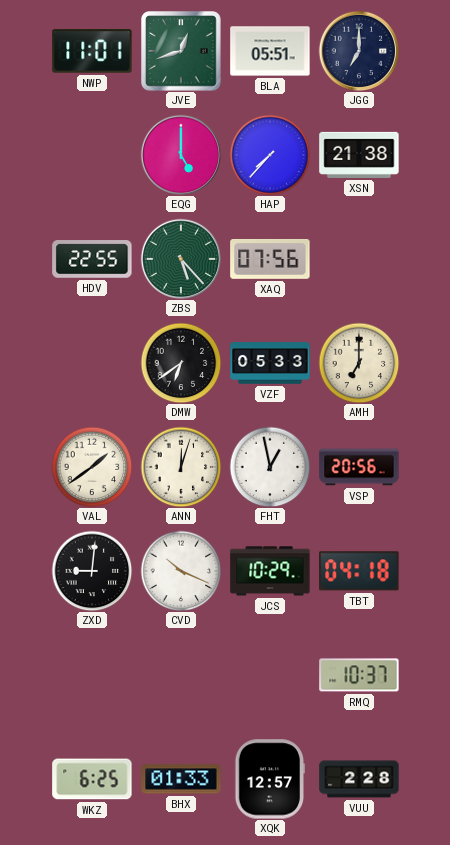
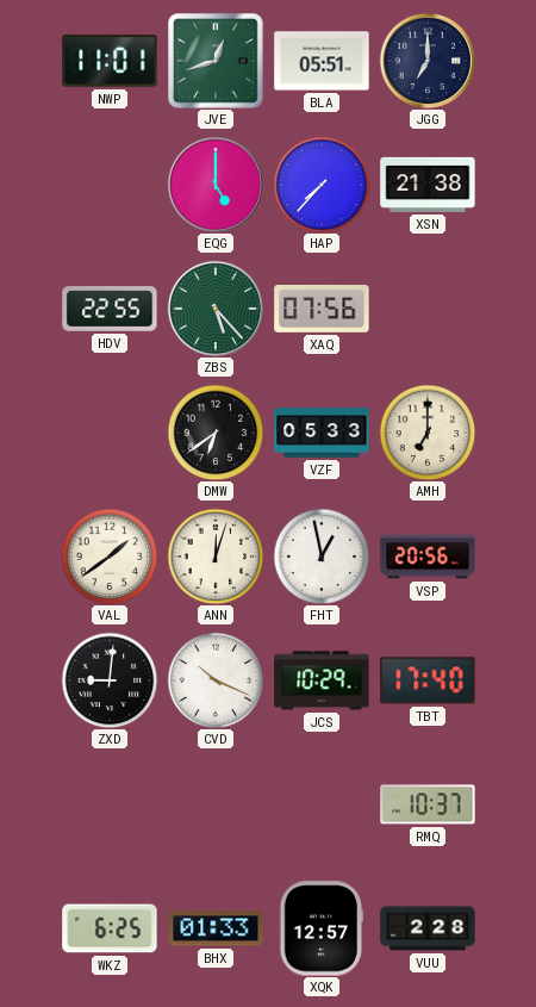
TBT: 04:18 -> 17:40
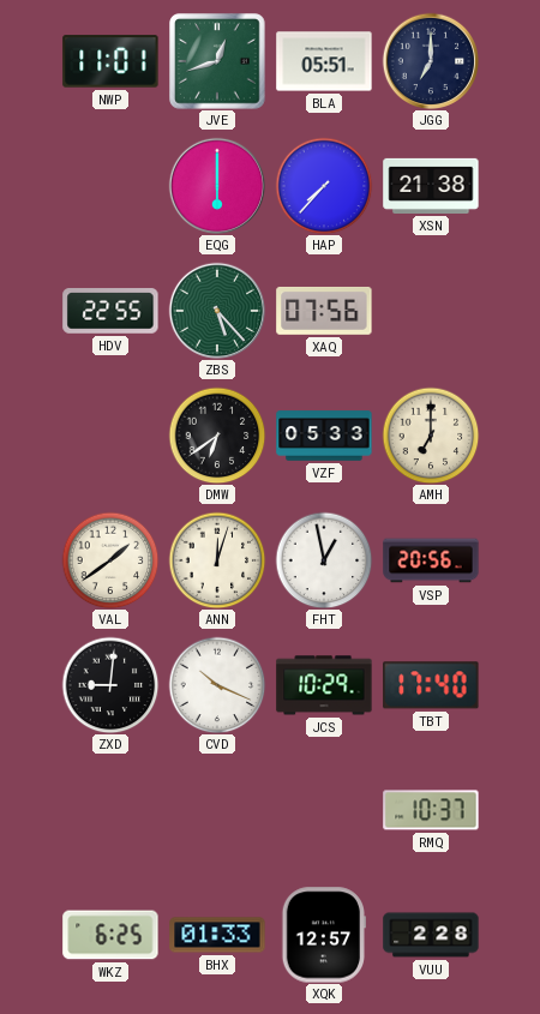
EQG: 5:00 -> 6:00
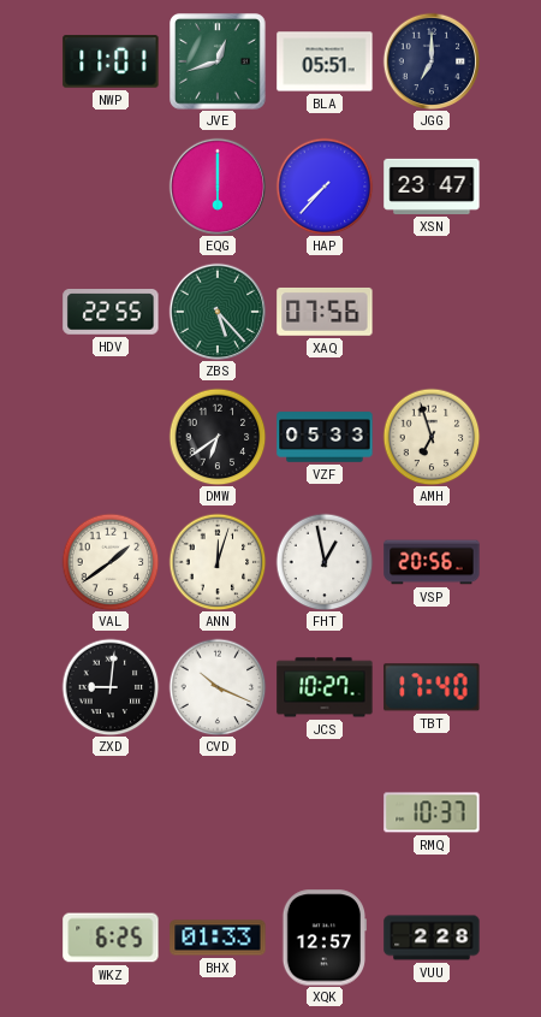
XSN: 21:38 -> 23:47
AMH: 7:00 -> 6:57
JCS: 10:29 -> 10:27
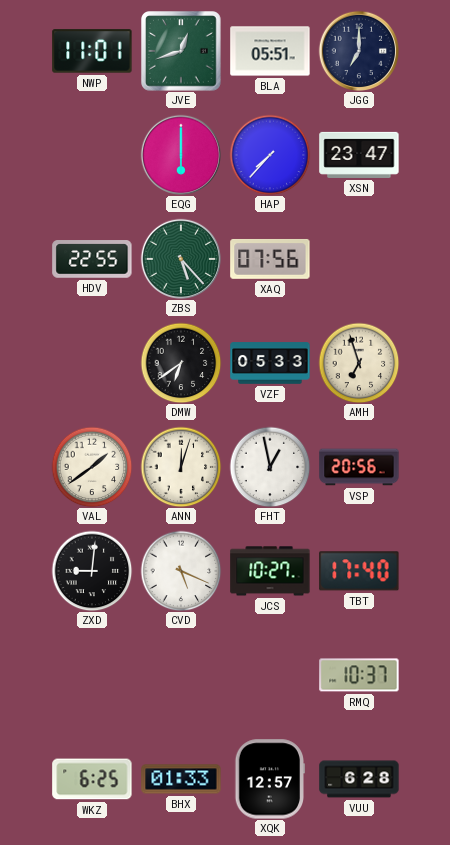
CVD: 10:19 -> 5:19
VUU: 2:28 -> 6:28
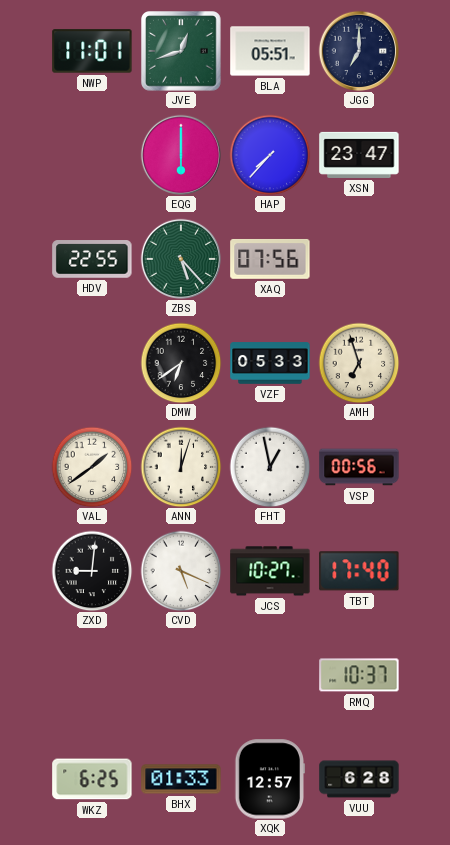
VSP: 20:56 -> 00:56
